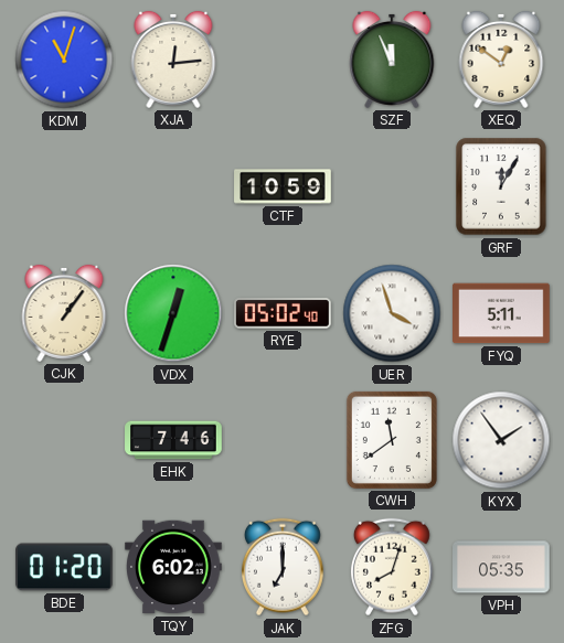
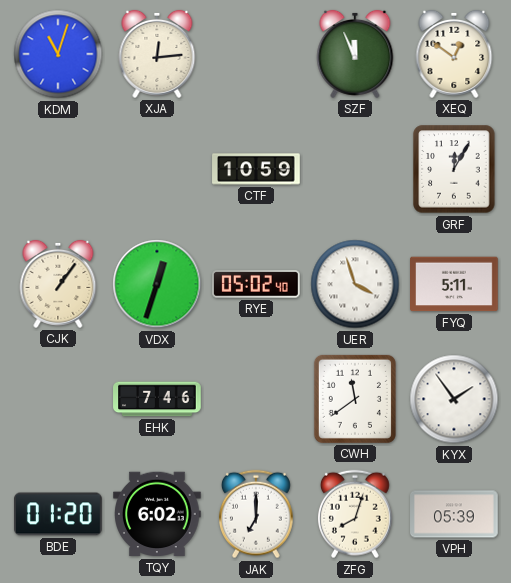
VPH: 05:35 -> 05:39
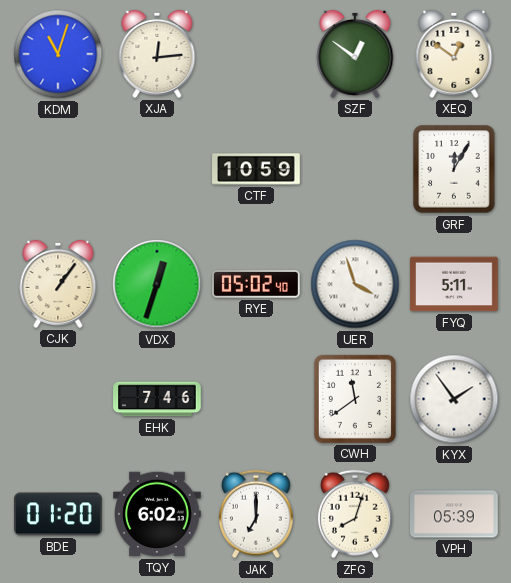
SZF: 11:56 -> 12:51
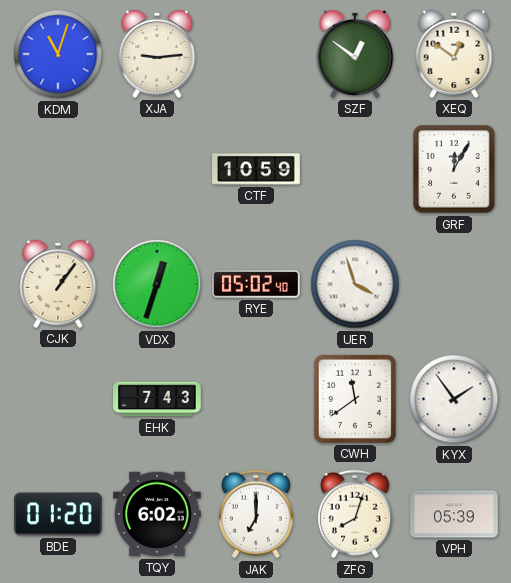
XJA: 12:14 -> 9:14
FYQ: 5:11 -> none
EHK: 7:46 -> 7:43
